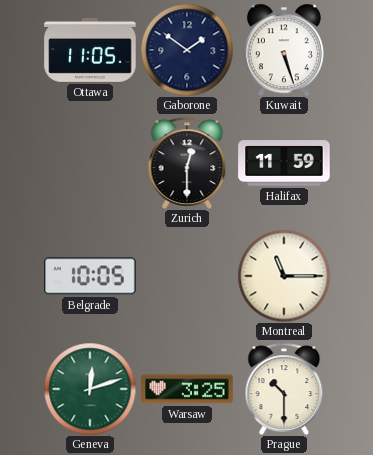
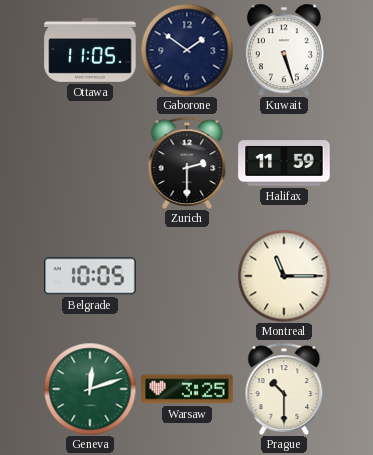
Zurich: 12:30 -> 2:30
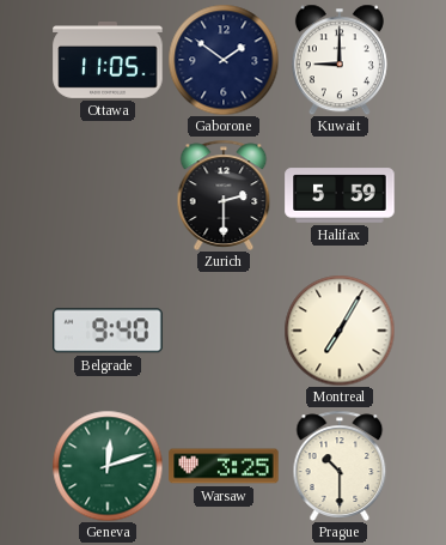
Kuwait: 5:27 -> 9:00
Halifax: 11:59 -> 5:59
Belgrade: 10:05 -> 9:40
Montreal: 11:15 -> 7:05
